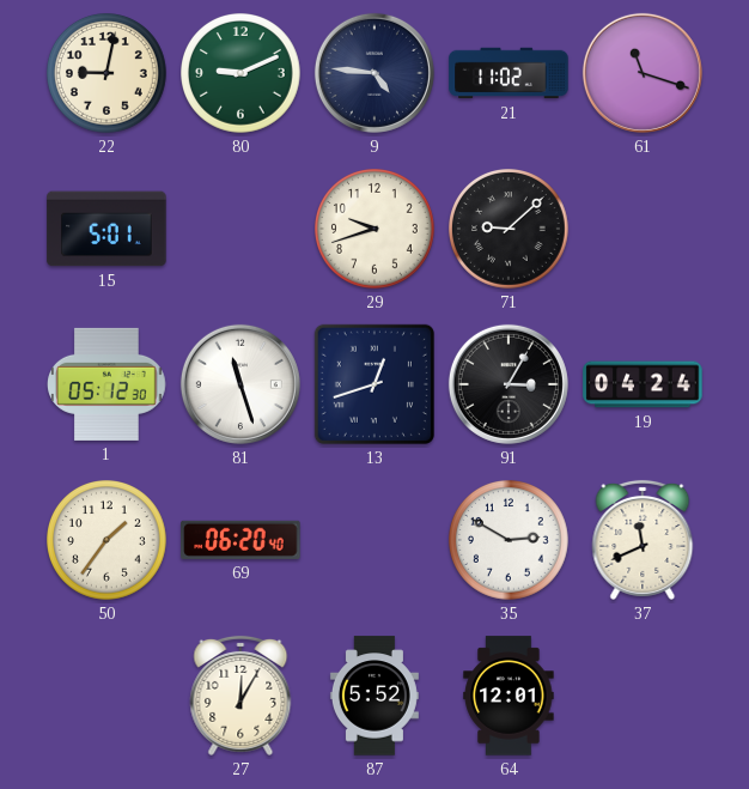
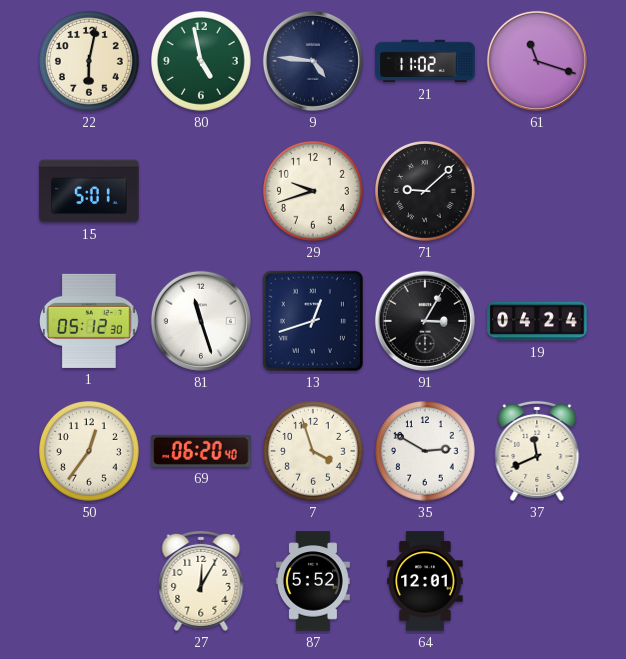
22: 9:02 -> 6:02
80: 9:11 -> 4:58
50: 1:36 -> 12:36
7: none -> 3:57
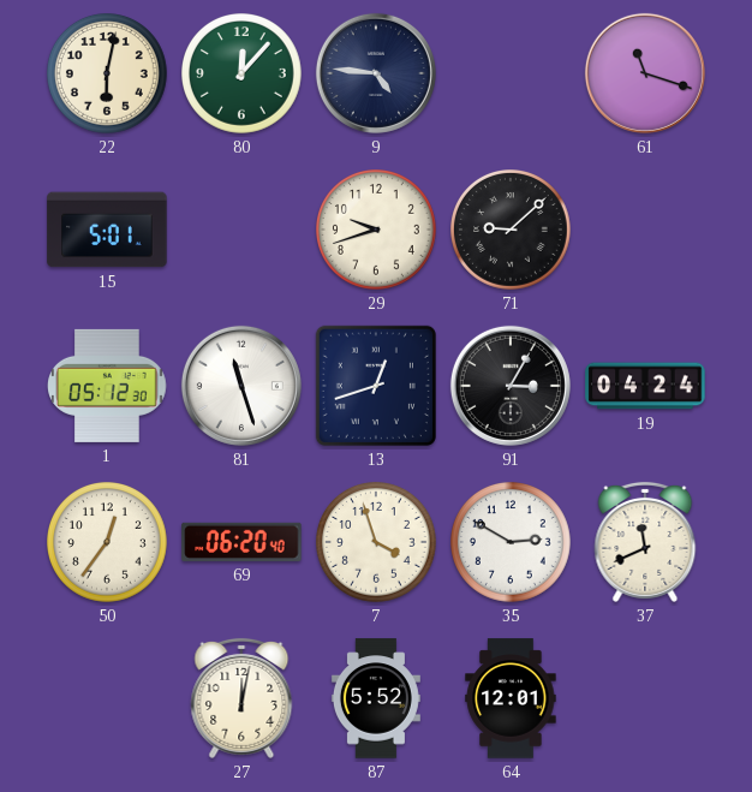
80: 4:58 -> 12:07
21: 11:02 -> none
27: 12:05 -> 12:02
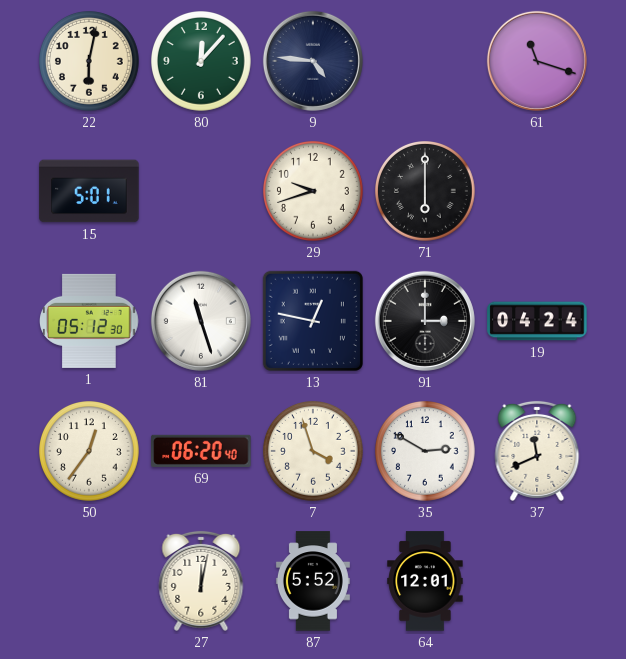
71: 9:08 -> 6:00
13: 12:42 -> 12:47
91: 3:05 -> 3:00
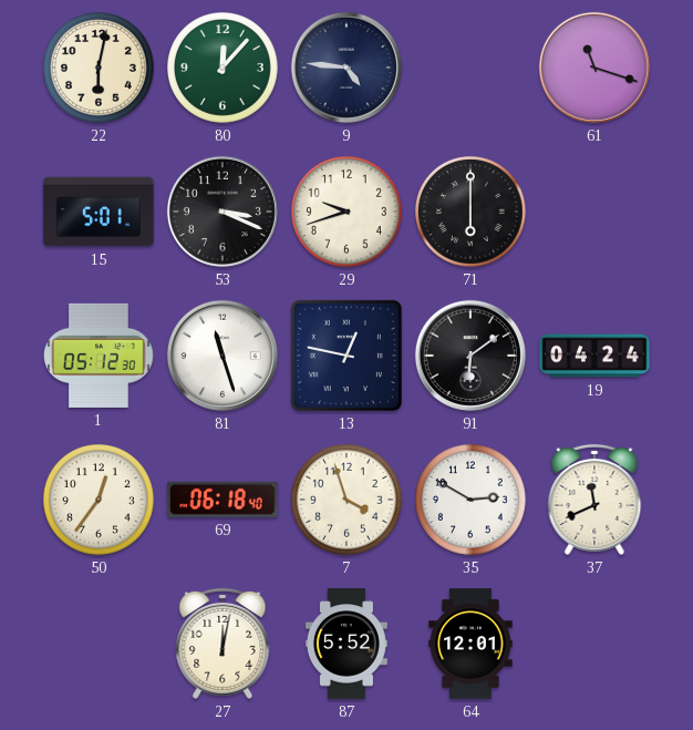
53: none -> 3:19
91: 3:00 -> 6:09
69: 06:20 -> 06:18
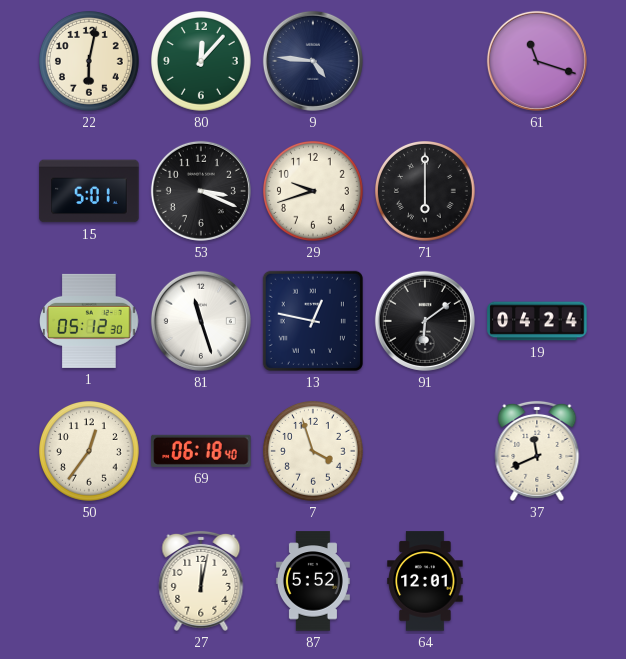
35: 2:50 -> none
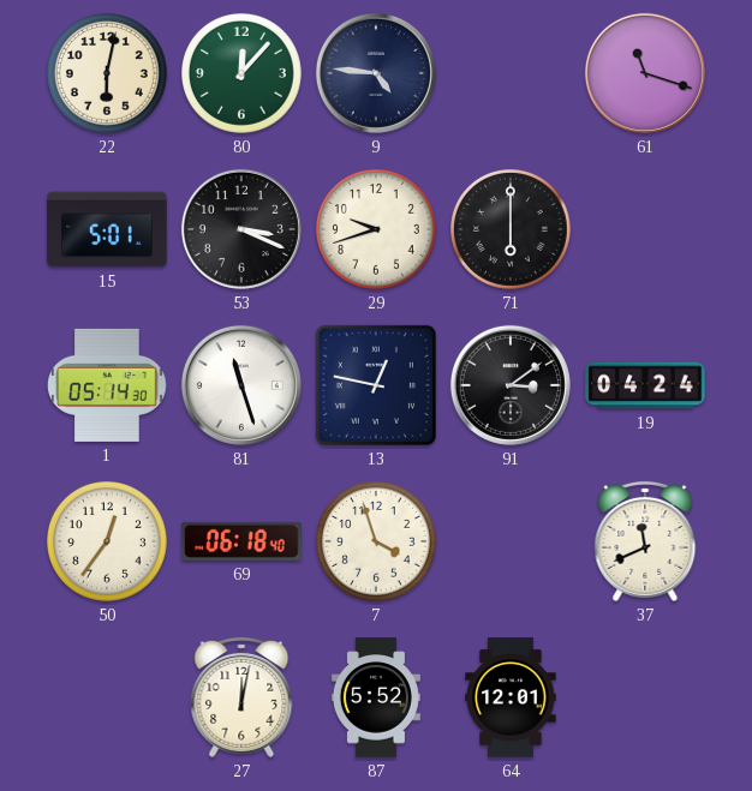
1: 05:12 -> 05:14
91: 6:09 -> 3:09
